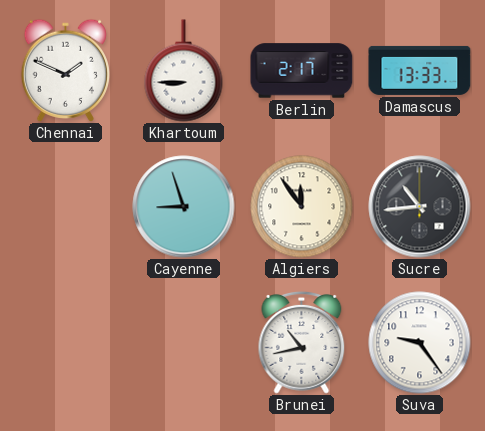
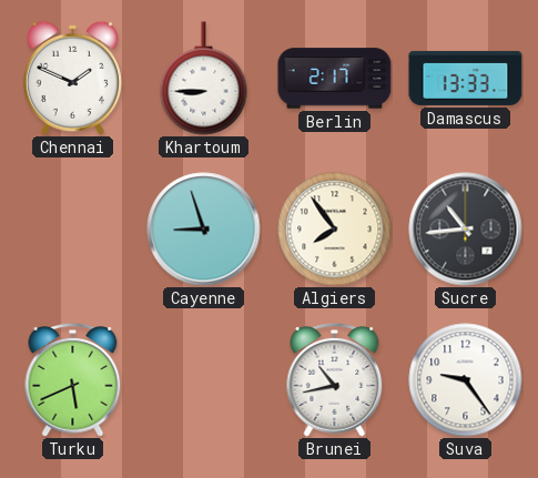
Algiers: 11:54 -> 7:54
Turku: none -> 5:41
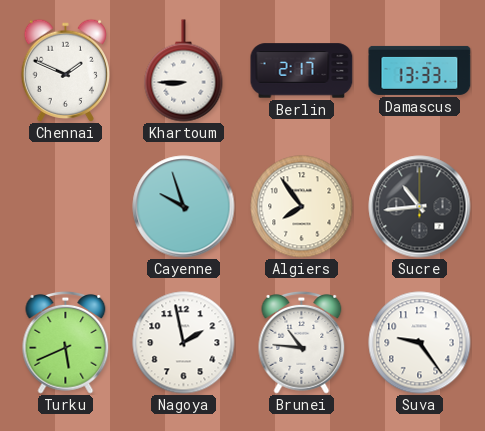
Cayenne: 8:57 -> 9:57
Nagoya: none -> 1:58
Brunei: 10:43 -> 10:46
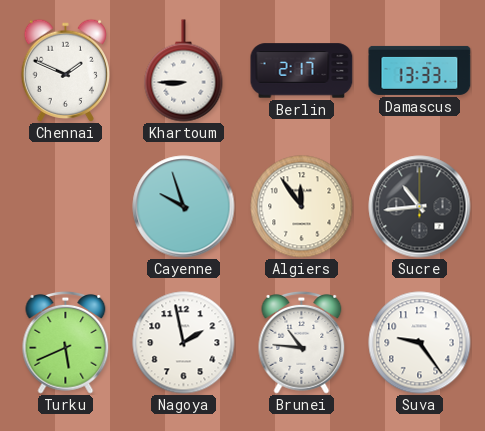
Algiers: 7:54 -> 11:54
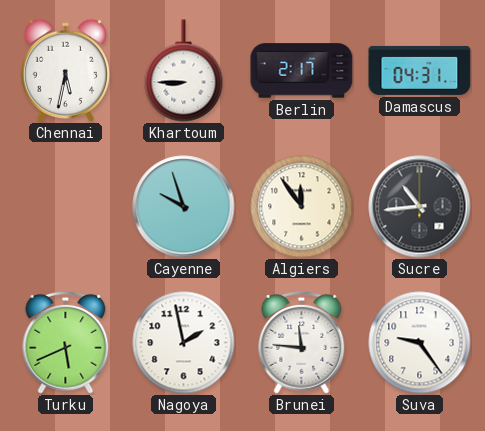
Chennai: 1:49 -> 5:32
Damascus: 13:33 -> 04:31
Brunei: 10:46 -> 11:46
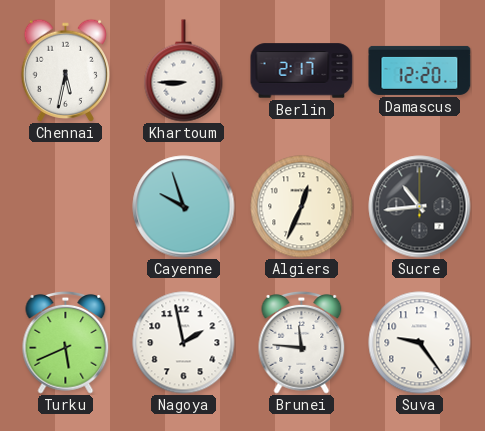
Damascus: 04:31 -> 12:20
Algiers: 11:54 -> 12:34
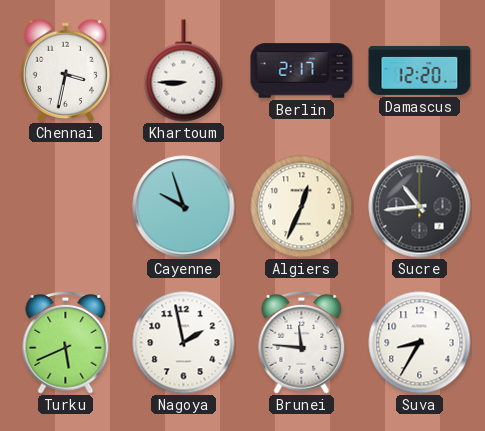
Chennai: 5:32 -> 3:32
Suva: 9:24 -> 8:35
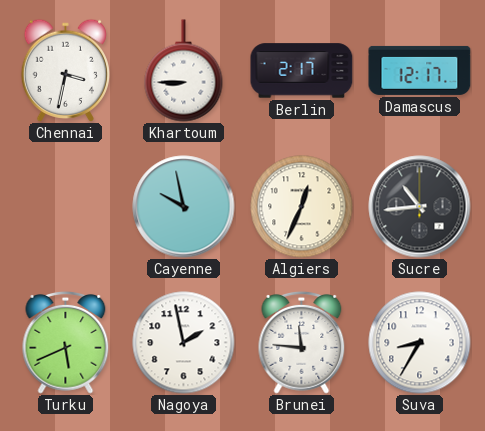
Damascus: 12:20 -> 12:17
Cayenne: 9:57 -> 9:58
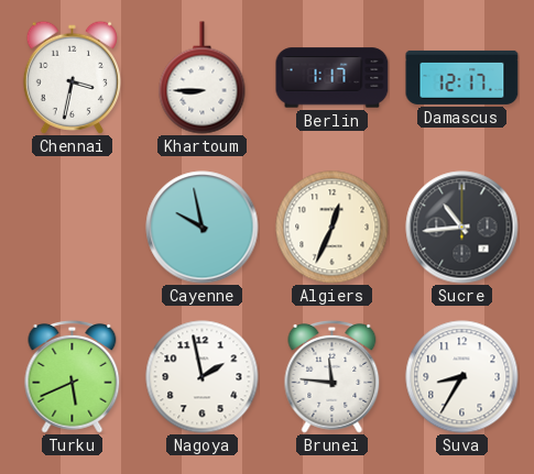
Berlin: 2:17 -> 1:17
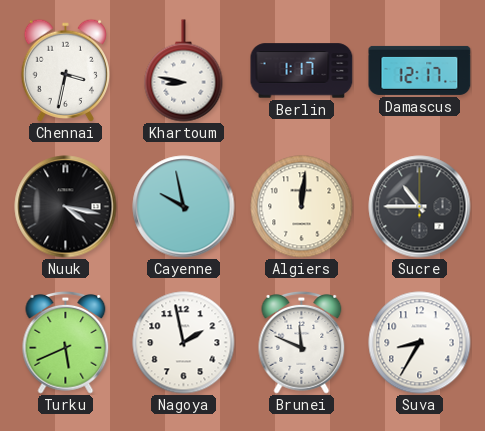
Khartoum: 8:45 -> 8:47
Nuuk: none -> 4:17
Algiers: 12:34 -> 12:01
Sucre: 10:44 -> 10:45
Brunei: 11:46 -> 11:49
